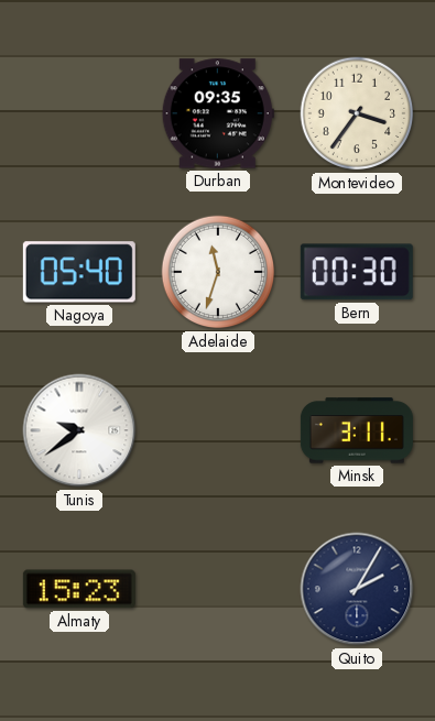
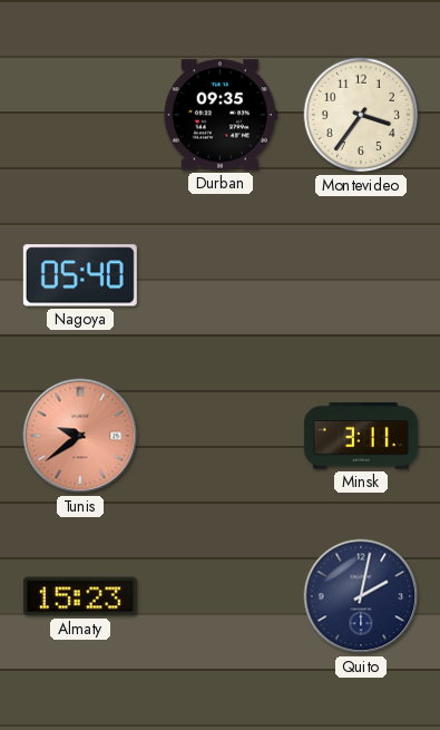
Adelaide: 11:33 -> none
Bern: 00:30 -> none
Tunis dial: white -> salmon
Quito: 2:05 -> 2:02
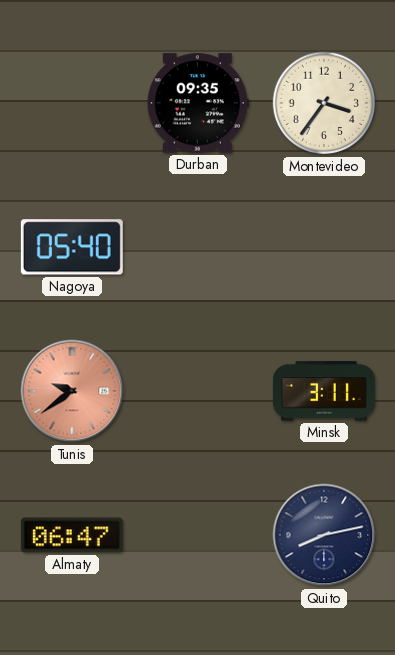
Almaty: 15:23 -> 06:47
Quito: 2:02 -> 8:13
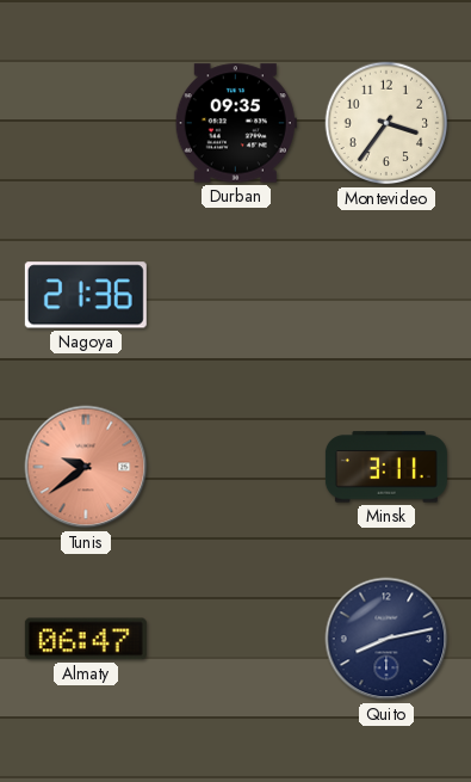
Nagoya: 05:40 -> 21:36
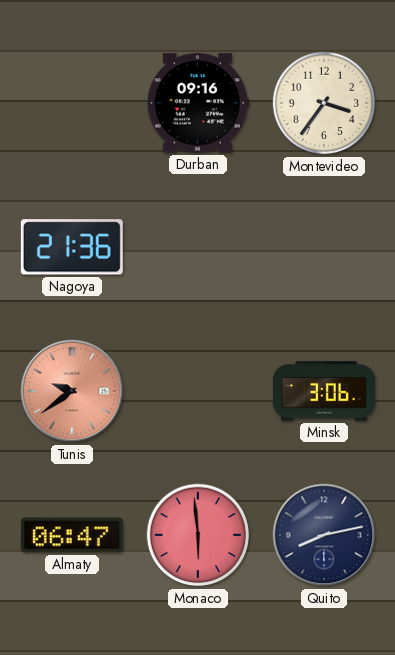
Durban: 09:35 -> 09:16
Minsk: 3:11 -> 3:06
Monaco: none -> 5:59
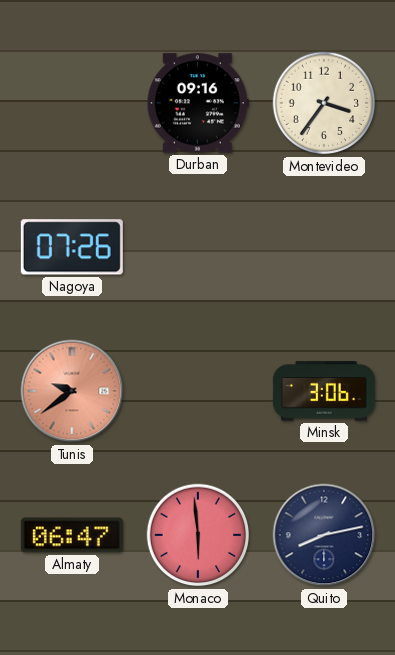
Nagoya: 21:36 -> 07:26
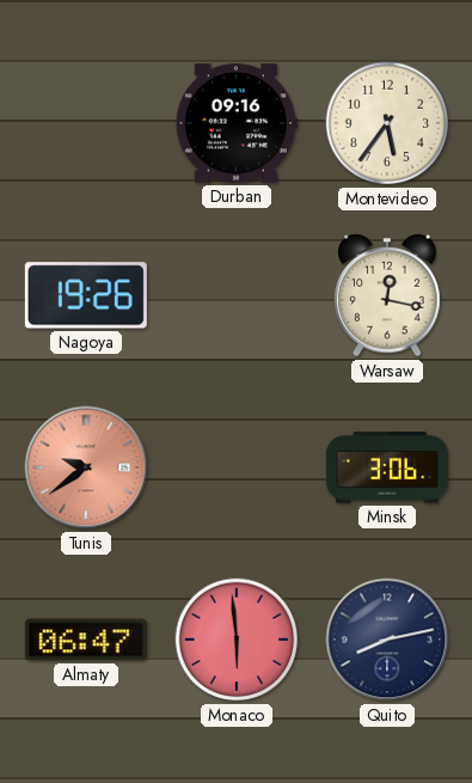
Montevideo: 3:36 -> 5:36
Nagoya: 07:26 -> 19:26
Warsaw: none -> 12:17
